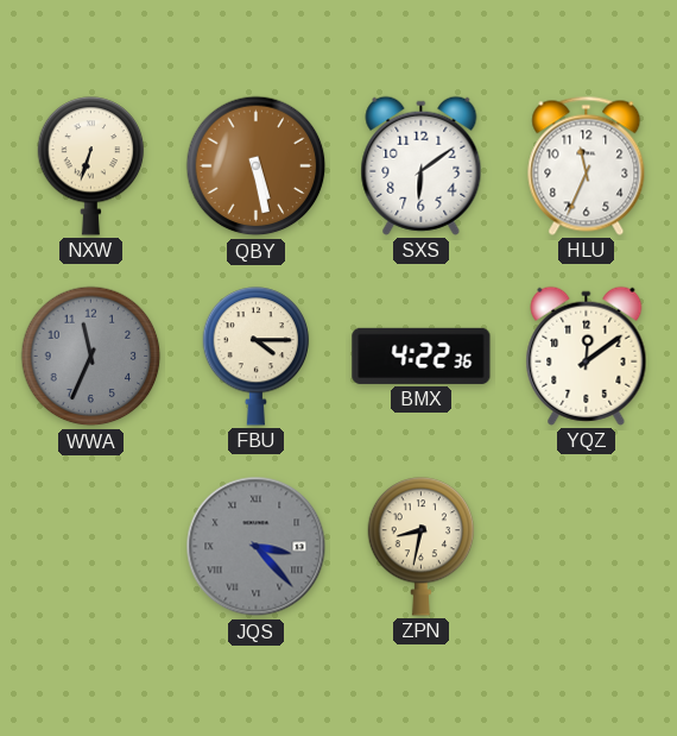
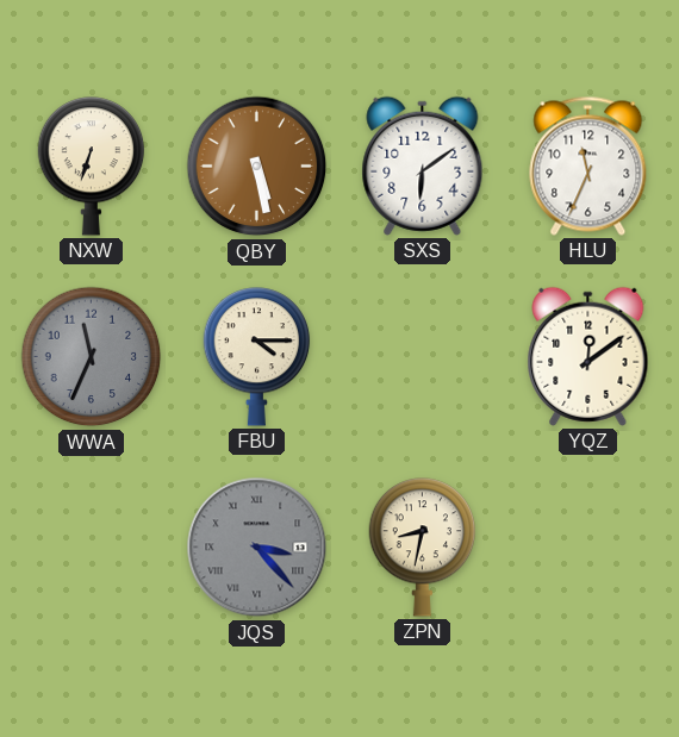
BMX: 4:22 -> none
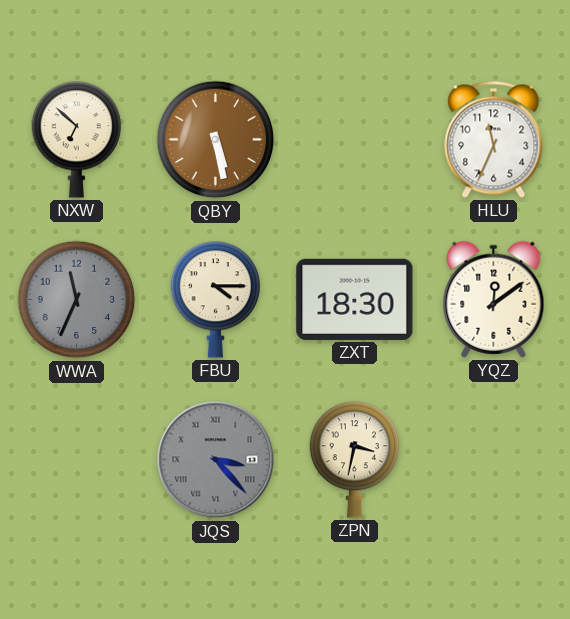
NXW: 6:33 -> 6:52
SXS: 6:09 -> none
ZXT: none -> 18:30
ZPN: 8:32 -> 3:32
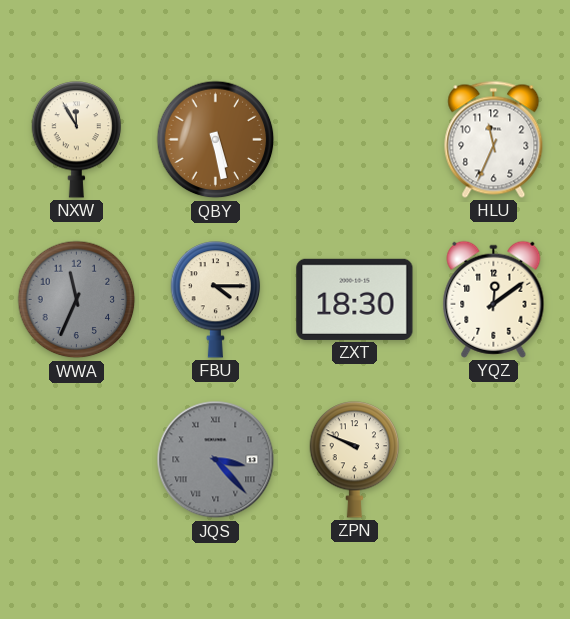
NXW: 6:52 -> 11:55
ZPN: 3:32 -> 9:49
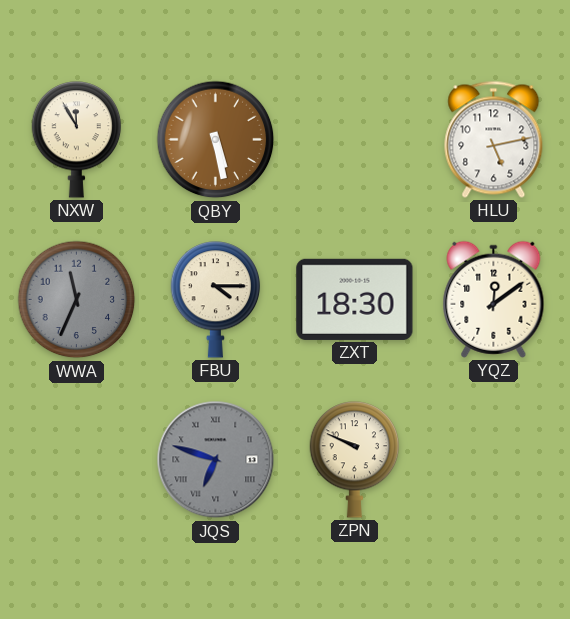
HLU: 11:34 -> 5:13
JQS: 3:23 -> 6:48
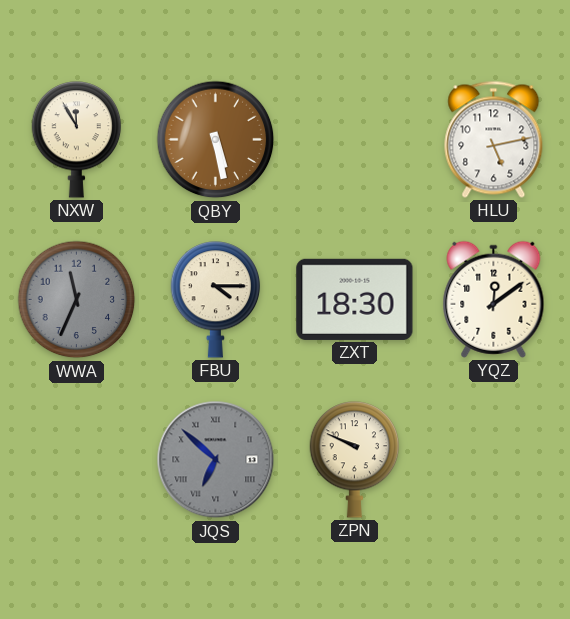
JQS: 6:48 -> 6:52
